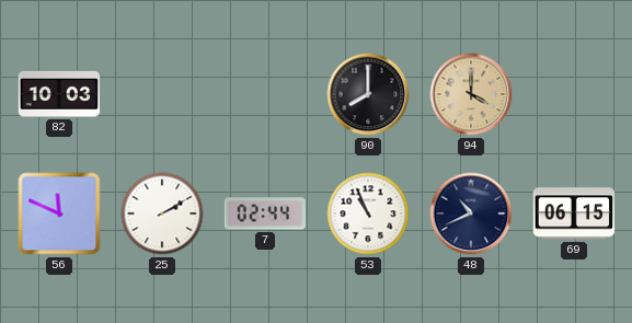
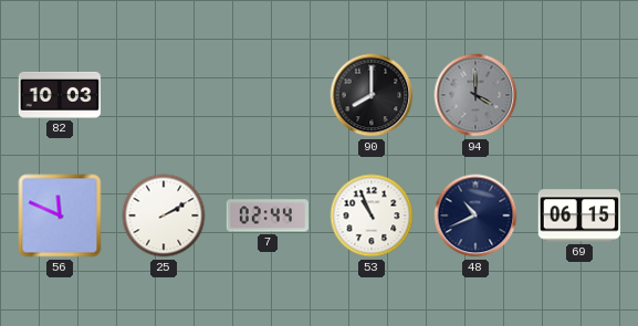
94 dial: champagne -> grey
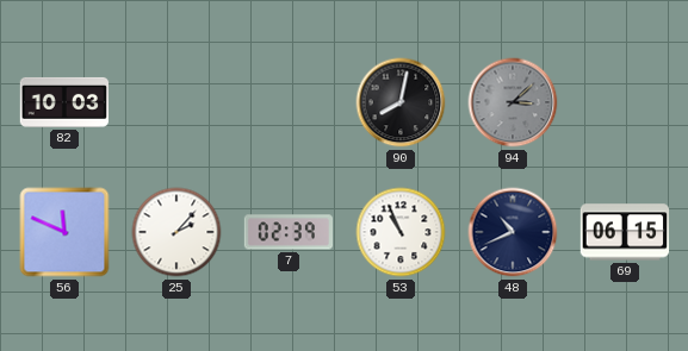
90: 8:00 -> 8:02
94: 4:00 -> 3:08
25: 2:10 -> 2:07
7: 02:44 -> 02:39
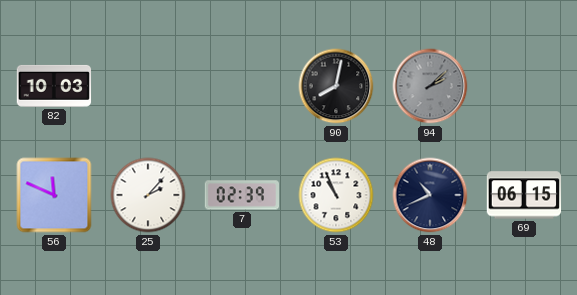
94: 3:08 -> 2:08
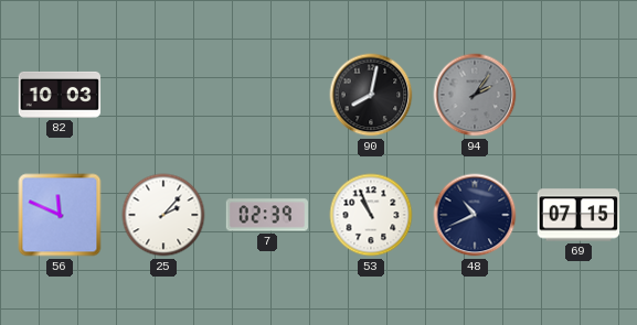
94: 2:08 -> 2:06
69: 06:15 -> 07:15
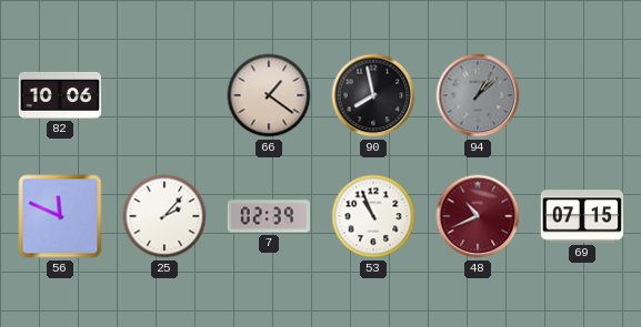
82: 10:03 -> 10:06
66: none -> 1:21
90: 8:02 -> 7:58
94: 2:06 -> 1:08
48 dial: navy -> burgundy
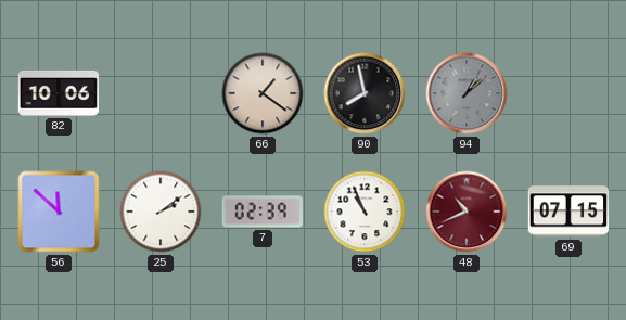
56: 11:49 -> 11:52
25: 2:07 -> 2:09
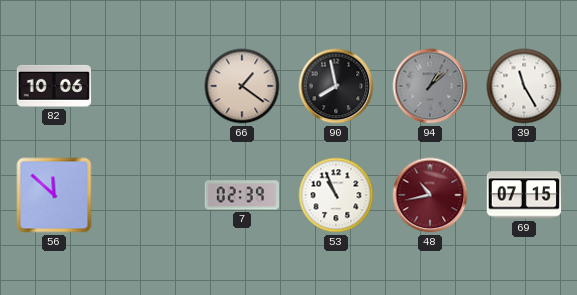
39: none -> 11:25
25: 2:09 -> none
48: 10:41 -> 10:43
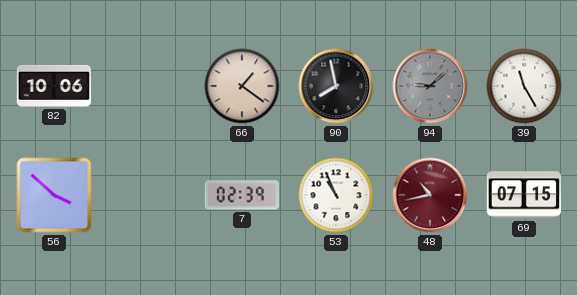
94: 1:08 -> 9:08
56: 11:52 -> 3:52
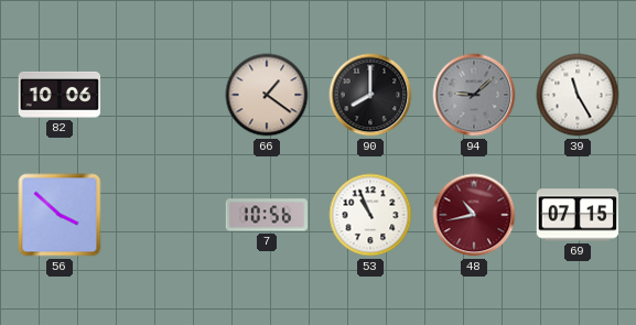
90: 7:58 -> 8:00
7: 02:39 -> 10:56
